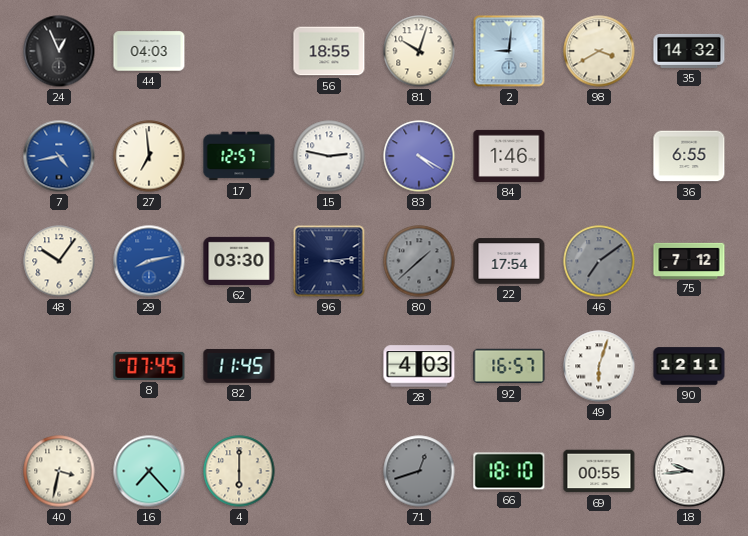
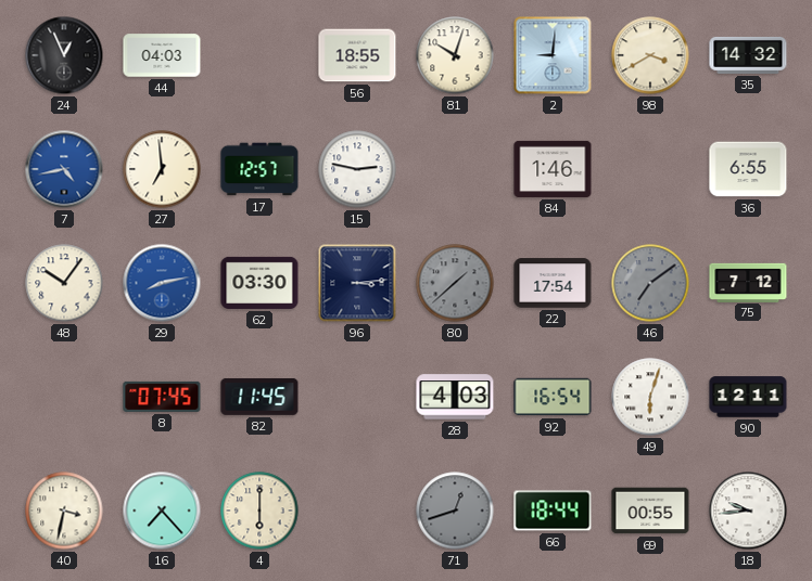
83: 4:20 -> none
92: 16:57 -> 16:54
66: 18:10 -> 18:44
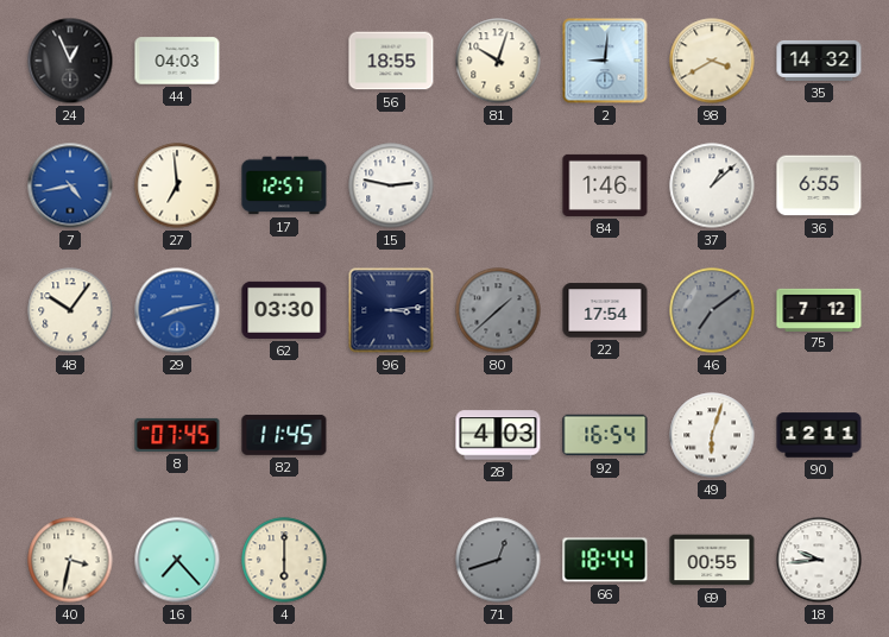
37: none -> 1:08
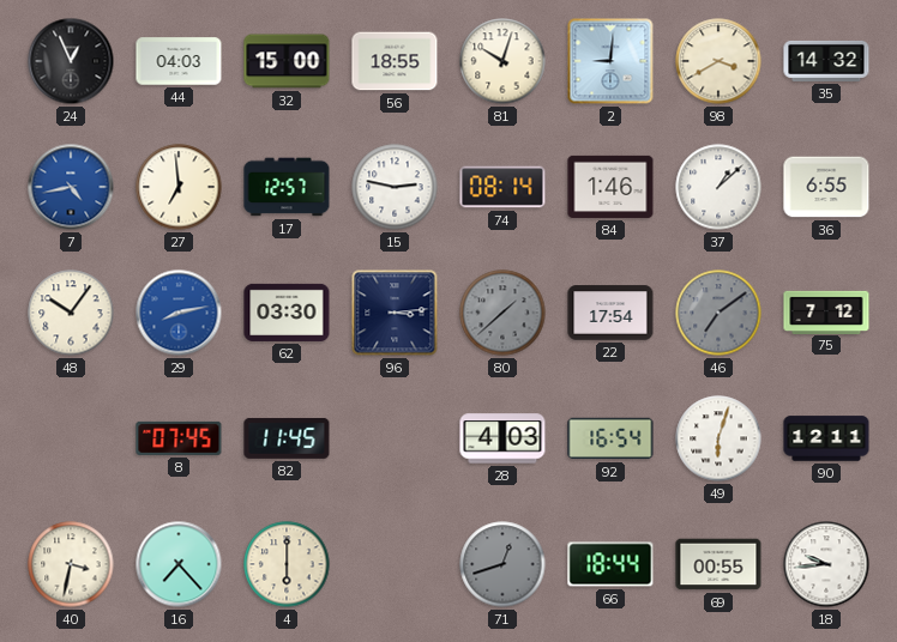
32: none -> 15:00
74: none -> 08:14
